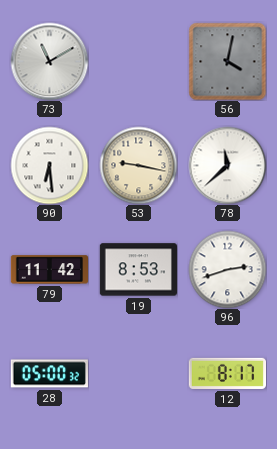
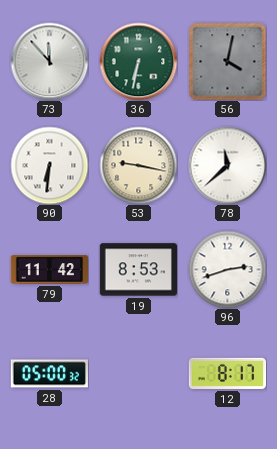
73: 11:10 -> 11:53
36: none -> 6:32
90: 6:29 -> 6:31
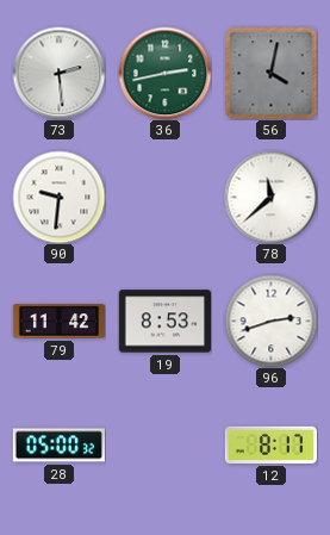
73: 11:53 -> 2:29
36: 6:32 -> 2:43
90: 6:31 -> 9:31
53: 9:17 -> none
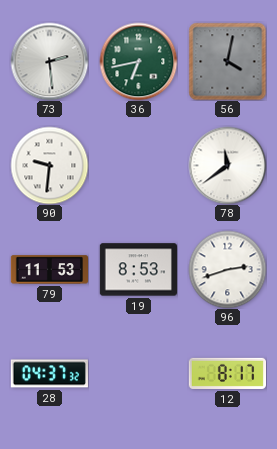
36: 2:43 -> 6:43
78: 11:38 -> 11:39
79: 11:42 -> 11:53
28: 05:00 -> 04:37
